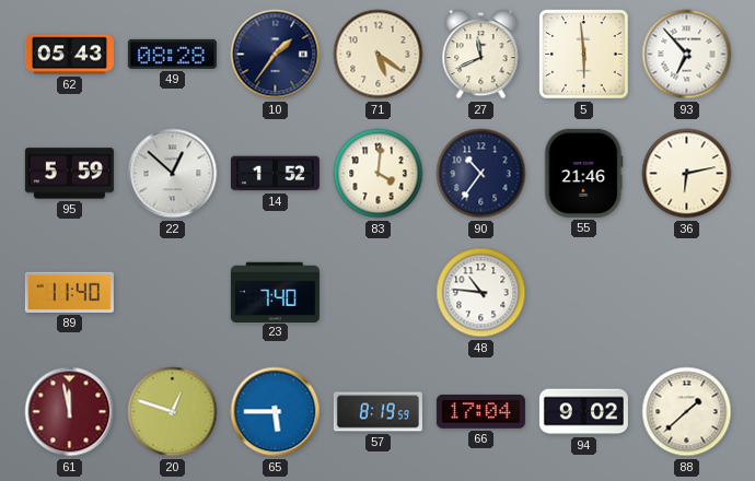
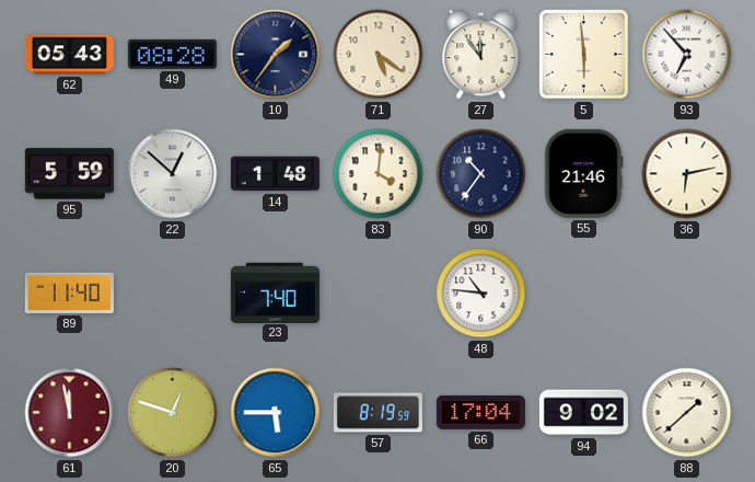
27: 11:41 -> 11:54
14: 1:52 -> 1:48
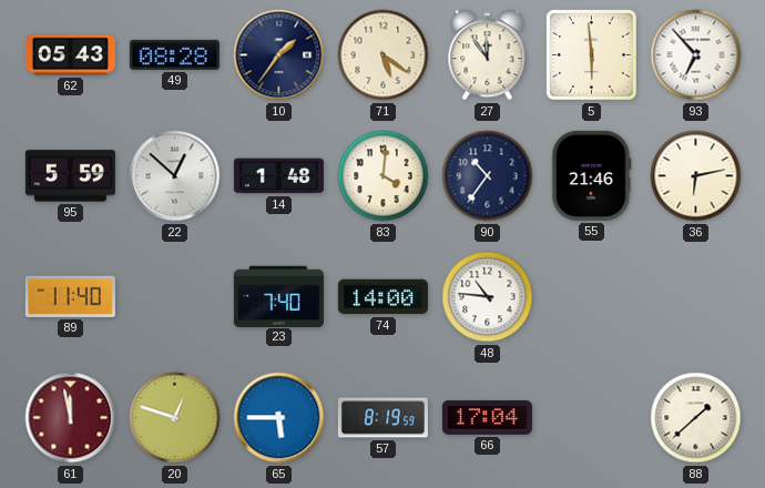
74: none -> 14:00
94: 9:02 -> none
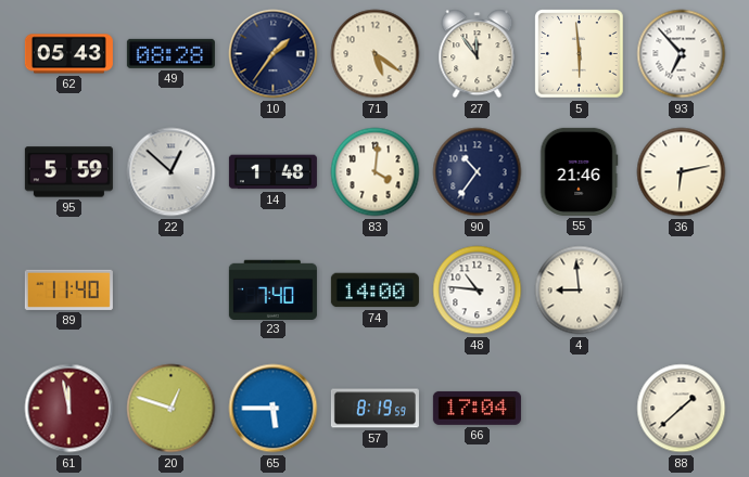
4: none -> 8:59
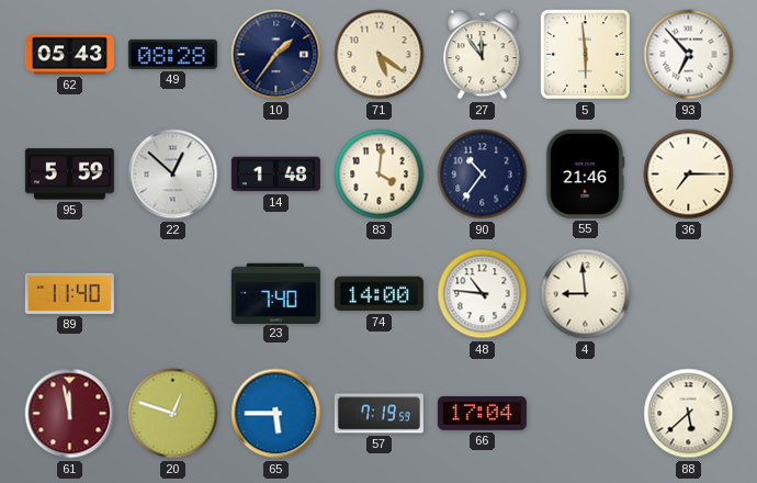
36: 6:13 -> 7:15
57: 8:19 -> 7:19
88: 1:38 -> 5:38
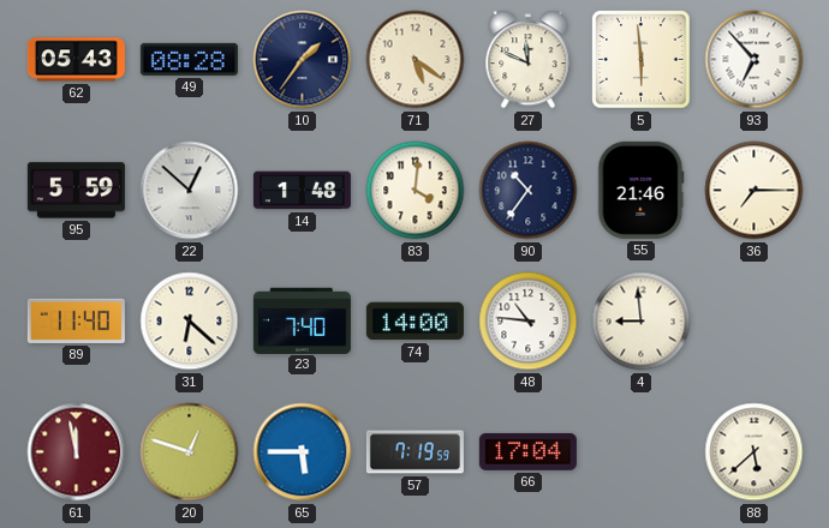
27: 11:54 -> 11:49
31: none -> 6:22
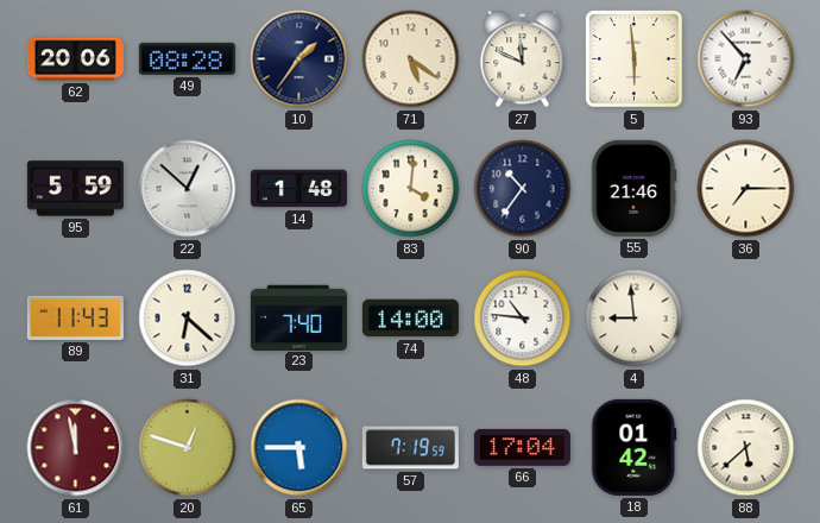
62: 05:43 -> 20:06
89: 11:40 -> 11:43
18: none -> 01:42
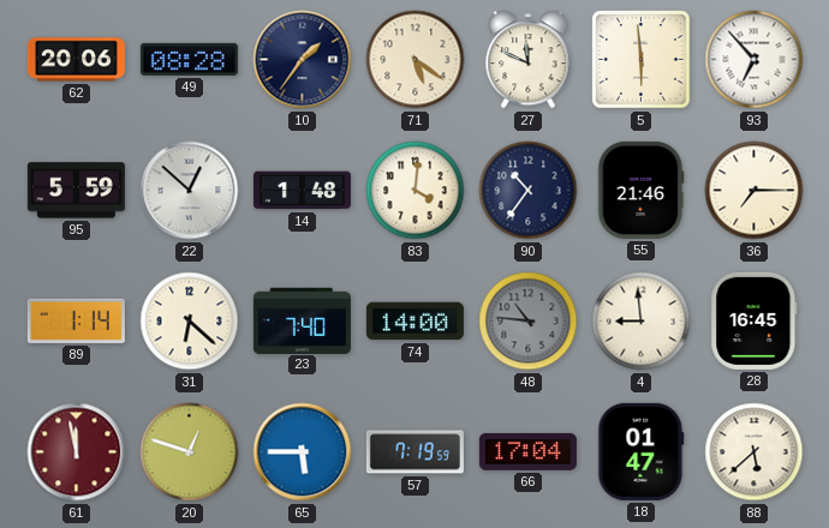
89: 11:43 -> 1:14
48 dial: white -> grey
28: none -> 16:45
18: 01:42 -> 01:47
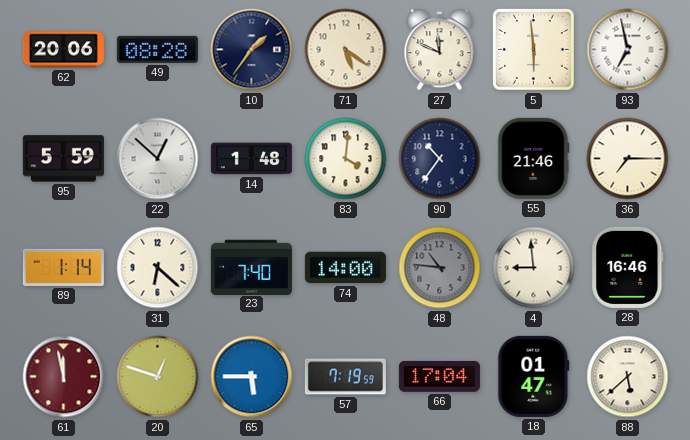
93: 6:53 -> 6:58
28: 16:45 -> 16:46
